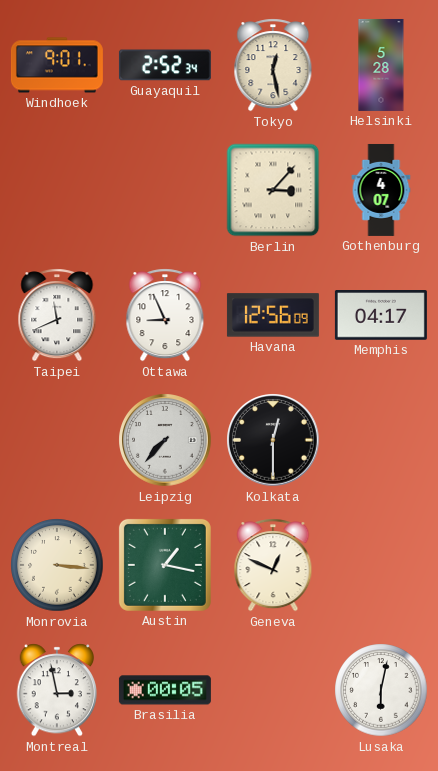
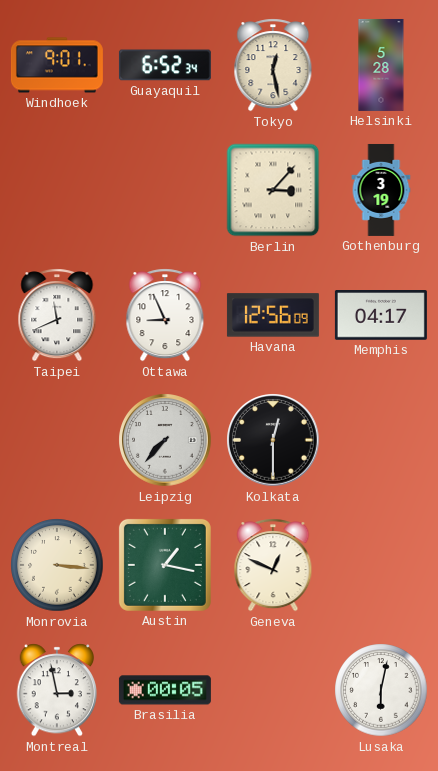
Guayaquil: 2:52 -> 6:52
Gothenburg: 4:07 -> 3:19
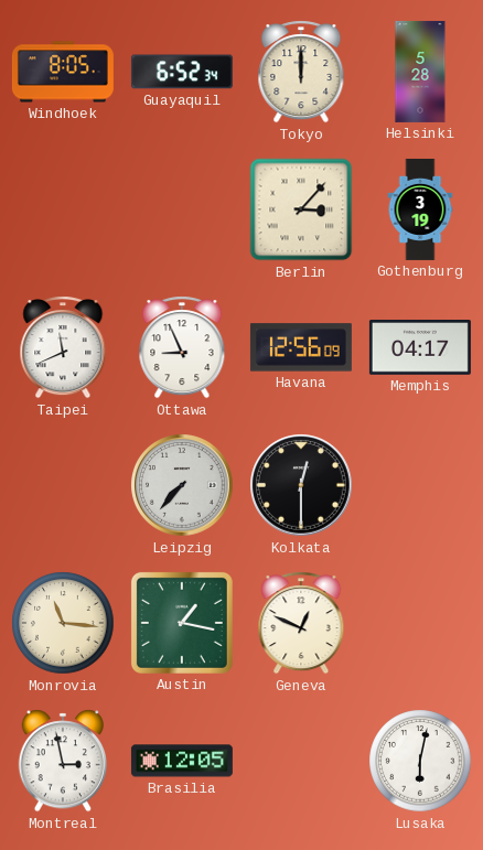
Windhoek: 9:01 -> 8:05
Tokyo: 12:28 -> 12:00
Monrovia: 3:16 -> 11:16
Brasilia: 00:05 -> 12:05
